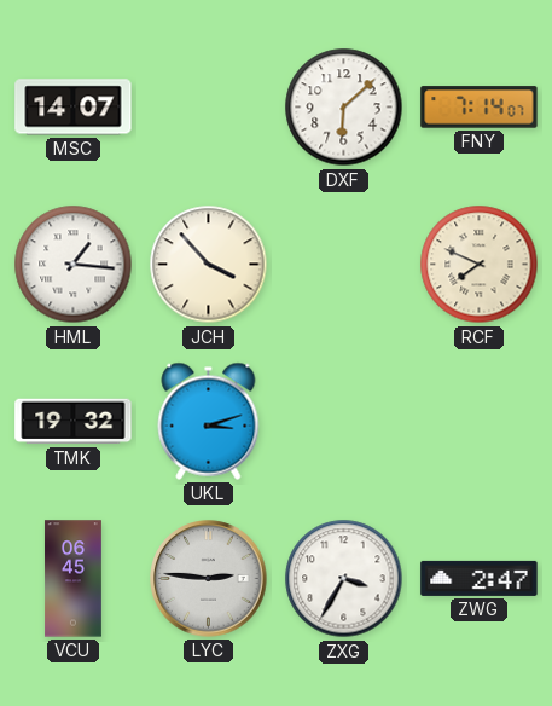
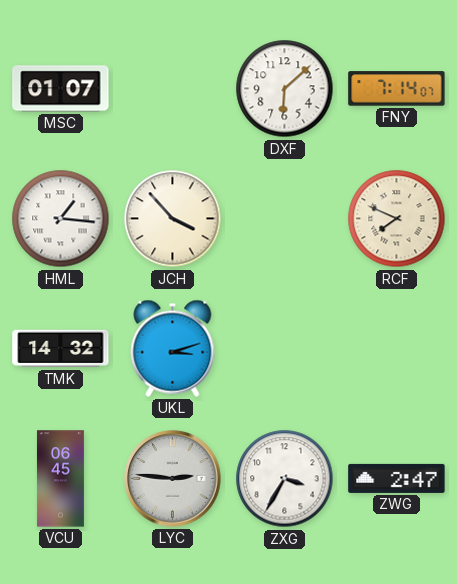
MSC: 14:07 -> 01:07
TMK: 19:32 -> 14:32
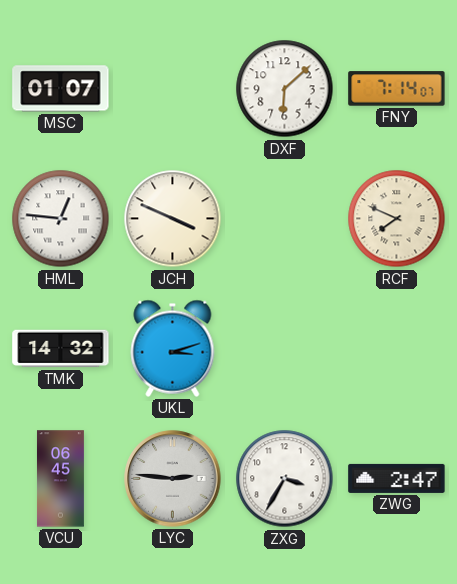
HML: 1:16 -> 12:46
JCH: 3:53 -> 3:49
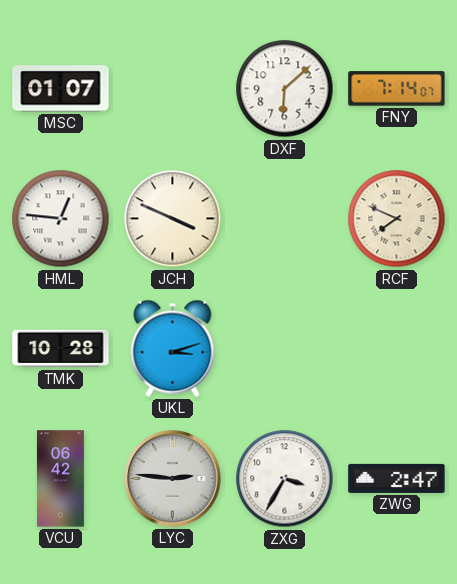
TMK: 14:32 -> 10:28
VCU: 06:45 -> 06:42
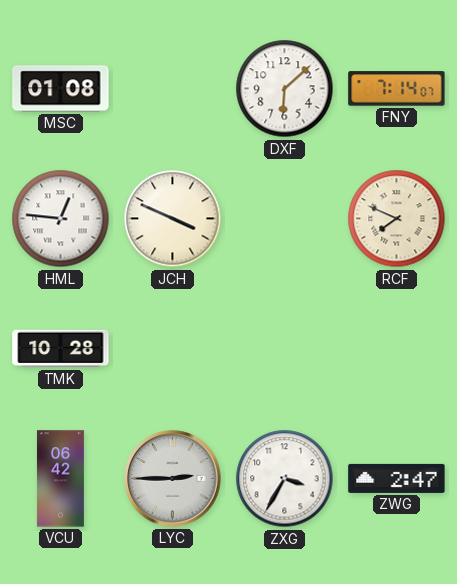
MSC: 01:07 -> 01:08
UKL: 3:12 -> none
LYC: 2:46 -> 2:45
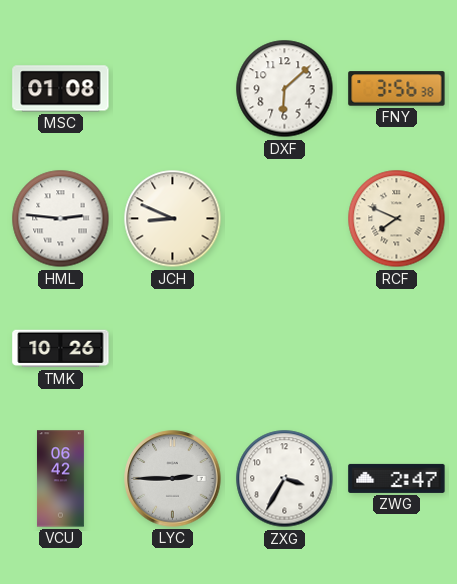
FNY: 7:14 -> 3:56
HML: 12:46 -> 2:46
JCH: 3:49 -> 8:49
TMK: 10:28 -> 10:26
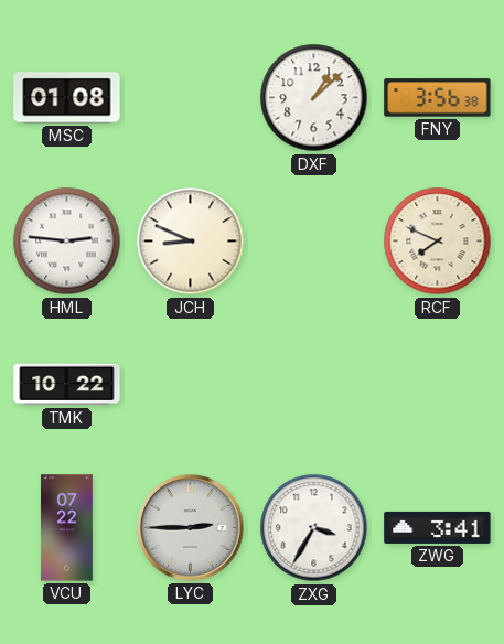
DXF: 6:08 -> 1:08
TMK: 10:26 -> 10:22
VCU: 06:42 -> 07:22
ZWG: 2:47 -> 3:41
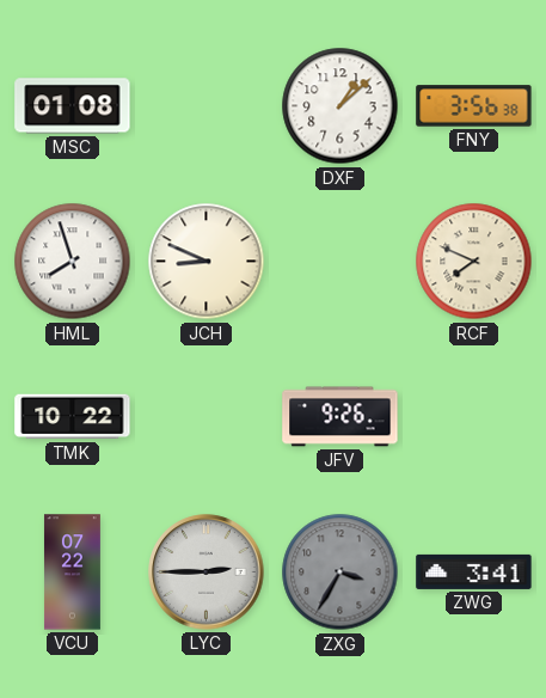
HML: 2:46 -> 7:57
JFV: none -> 9:26
ZXG dial: white -> grey
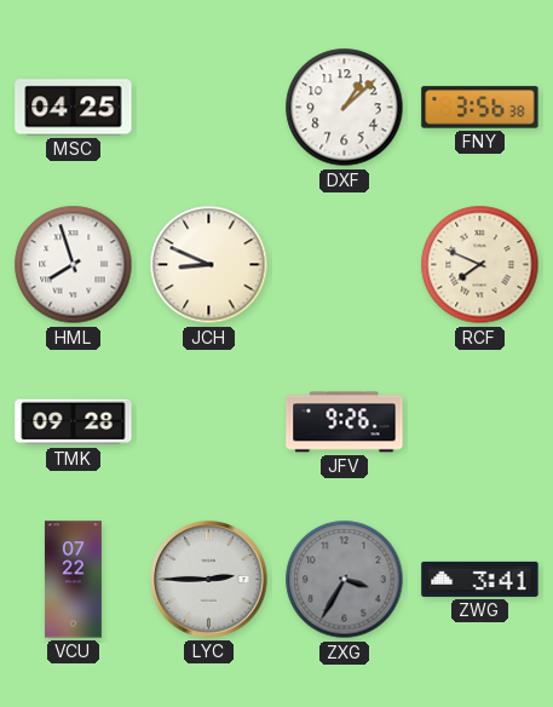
MSC: 01:08 -> 04:25
TMK: 10:22 -> 09:28
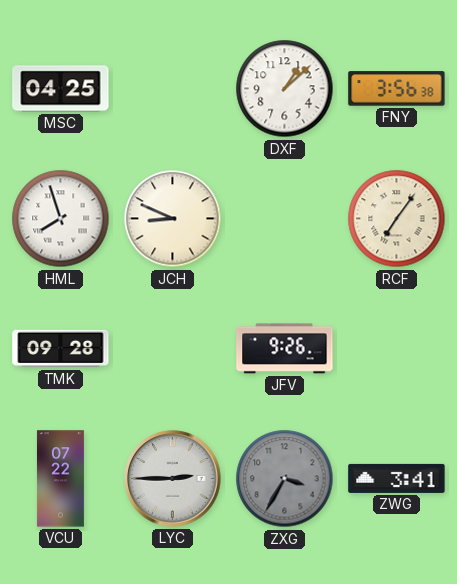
RCF: 7:49 -> 7:06
